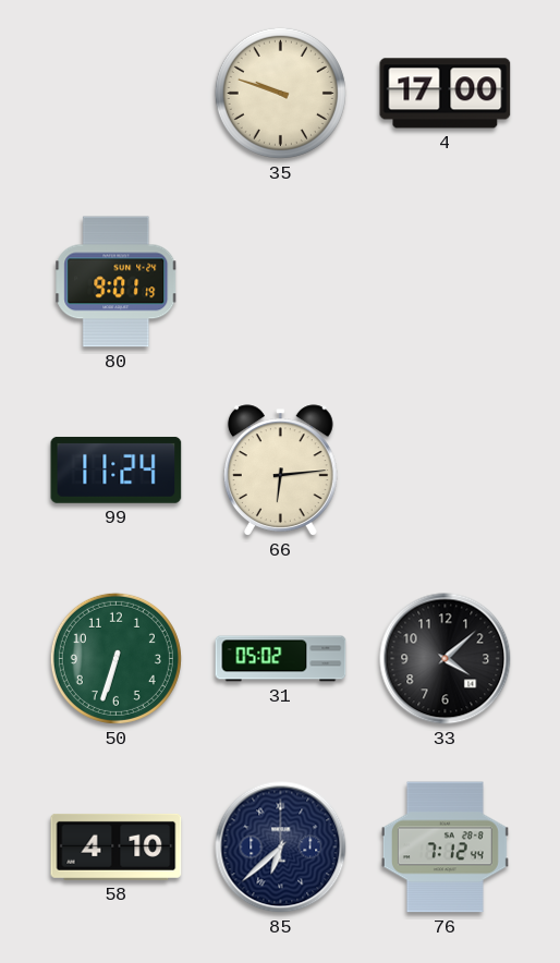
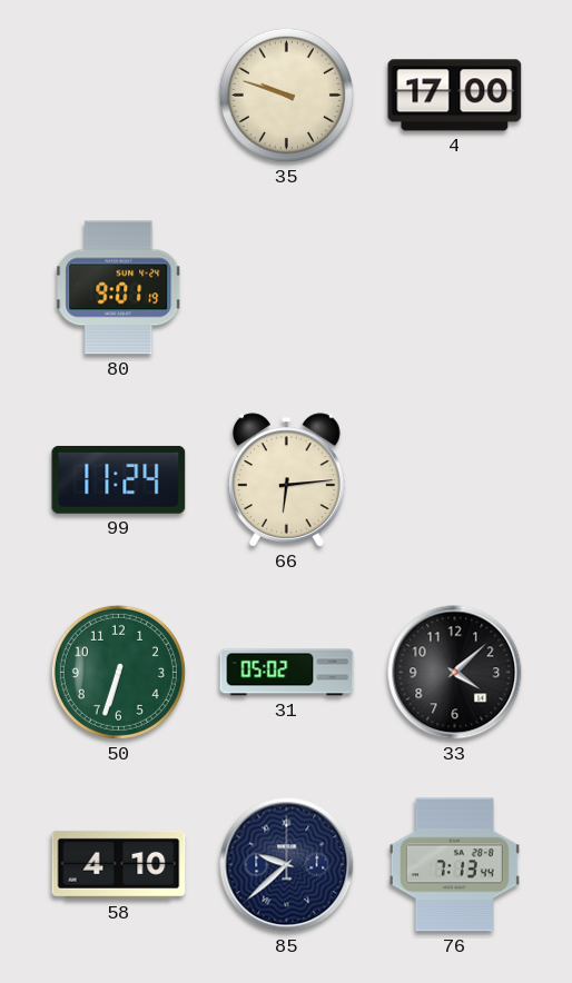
85: 6:38 -> 9:38
76: 7:12 -> 7:13
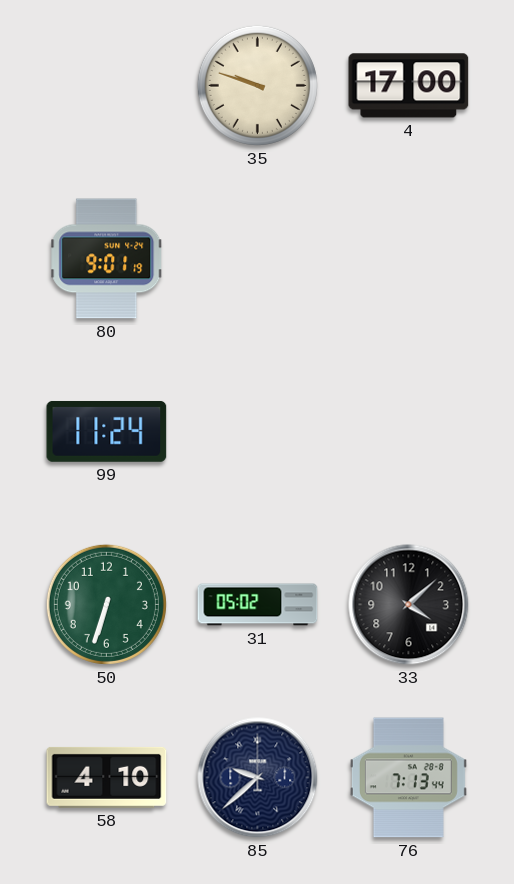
66: 6:14 -> none
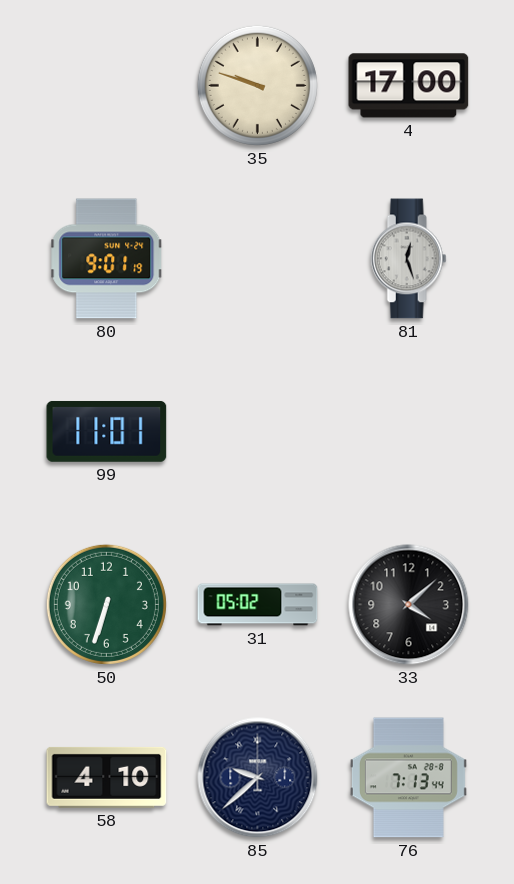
81: none -> 12:27
99: 11:24 -> 11:01
